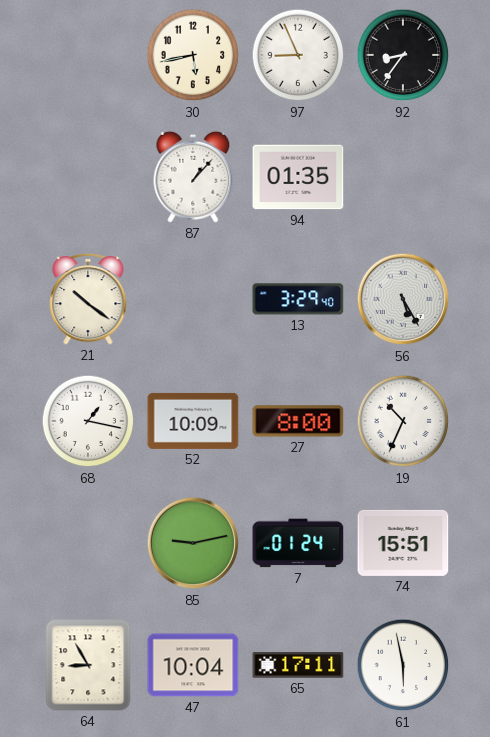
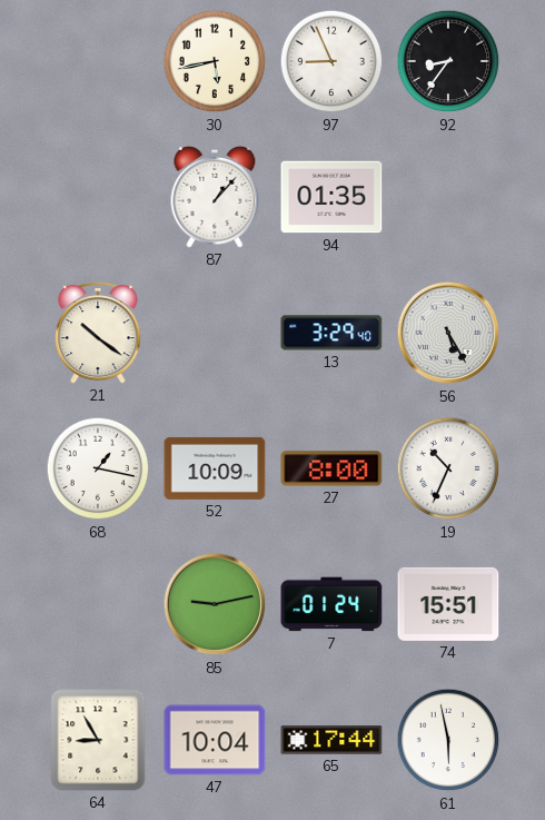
65: 17:11 -> 17:44
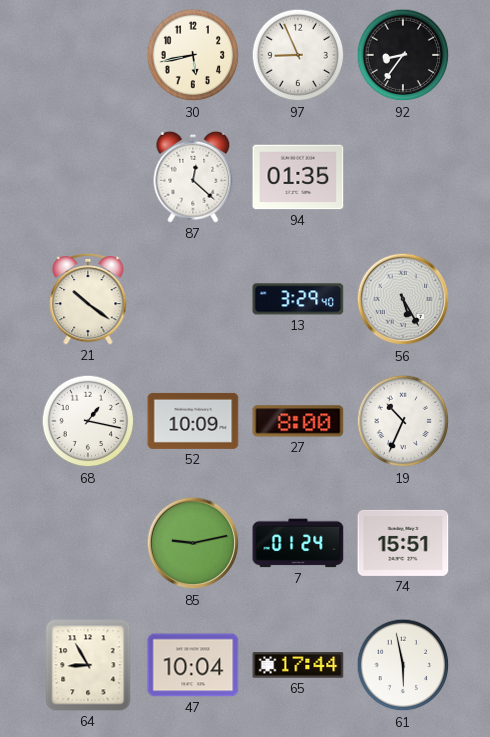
87: 1:07 -> 12:22
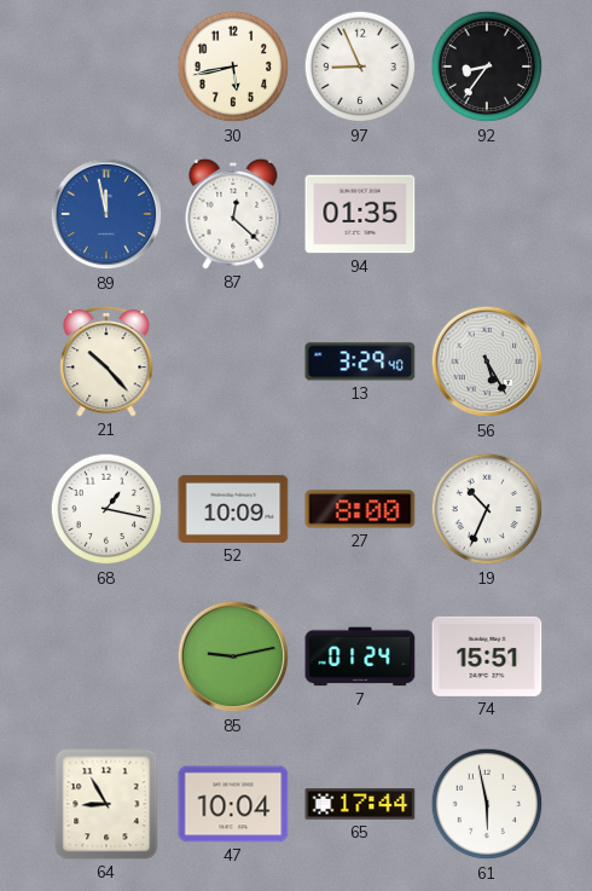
89: none -> 11:58
21: 10:21 -> 10:23
